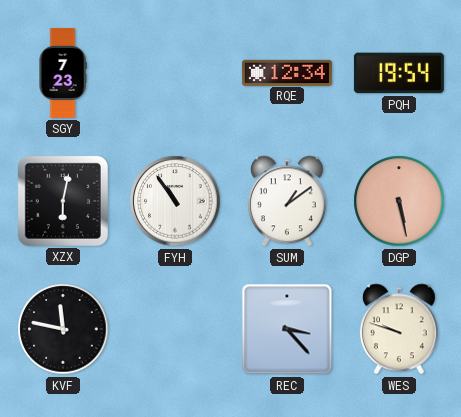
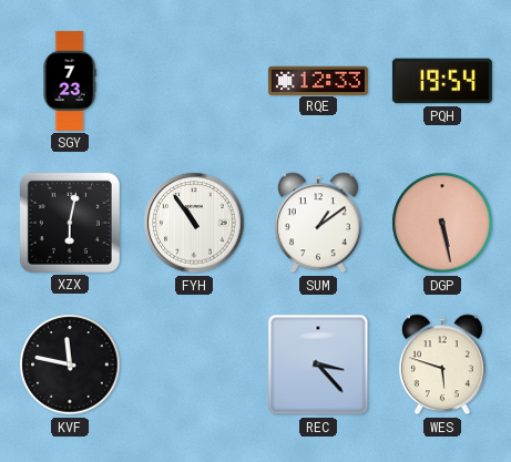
RQE: 12:34 -> 12:33
WES: 9:48 -> 5:48
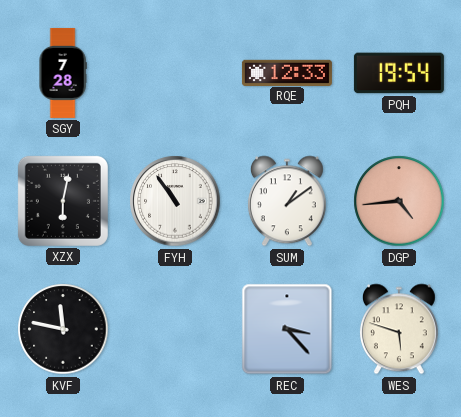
SGY: 7:23 -> 7:28
DGP: 5:28 -> 4:44
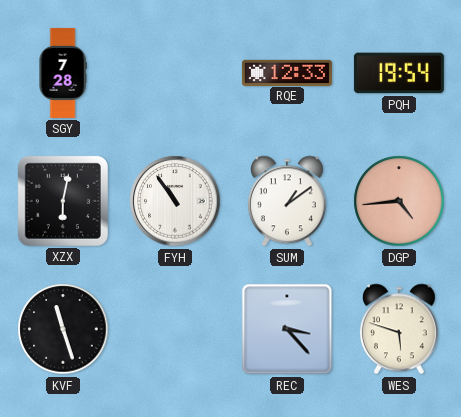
KVF: 11:47 -> 11:27
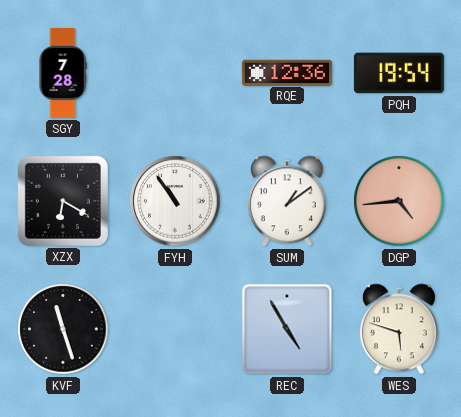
RQE: 12:33 -> 12:36
XZX: 6:02 -> 6:20
REC: 3:23 -> 4:55
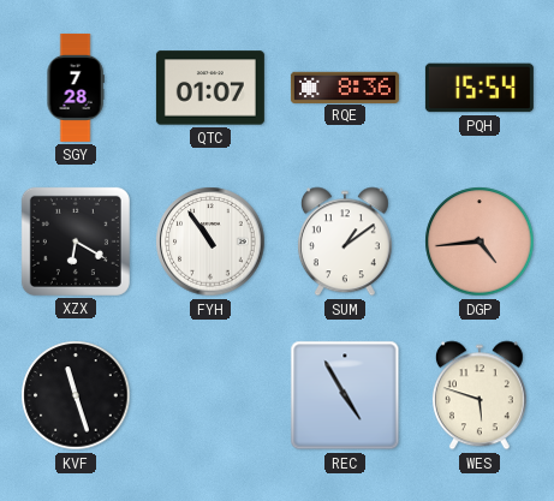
QTC: none -> 01:07
RQE: 12:36 -> 8:36
PQH: 19:54 -> 15:54
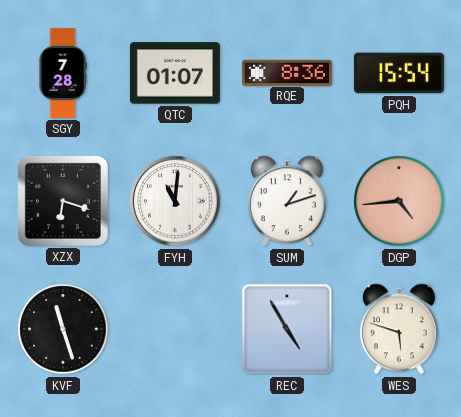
XZX: 6:20 -> 6:18
FYH: 10:54 -> 11:01
SUM: 1:09 -> 1:12
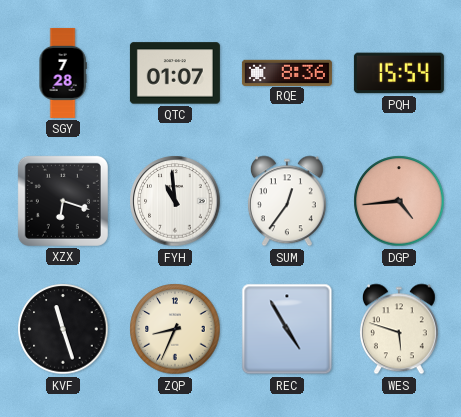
FYH: 11:01 -> 10:59
SUM: 1:12 -> 12:36
ZQP: none -> 8:34
